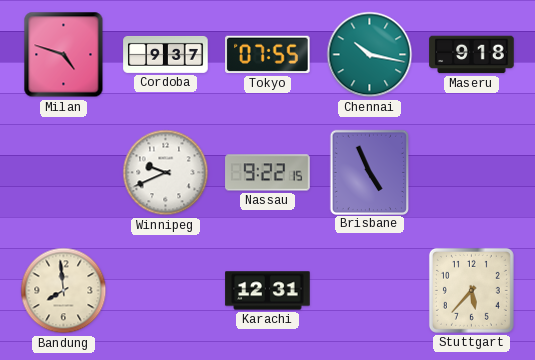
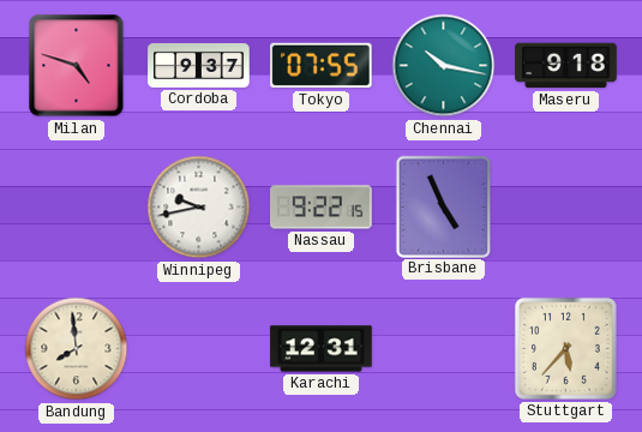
Winnipeg: 9:41 -> 9:43
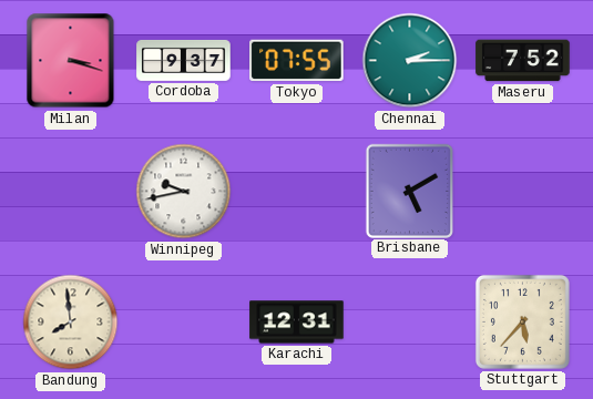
Milan: 4:48 -> 3:18
Chennai: 10:17 -> 2:15
Maseru: 9:18 -> 7:52
Nassau: 9:22 -> none
Brisbane: 4:56 -> 5:10
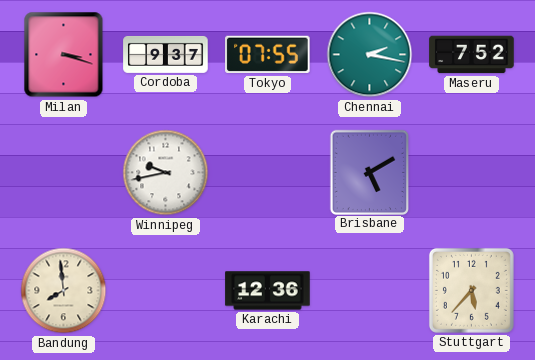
Chennai: 2:15 -> 2:17
Karachi: 12:31 -> 12:36
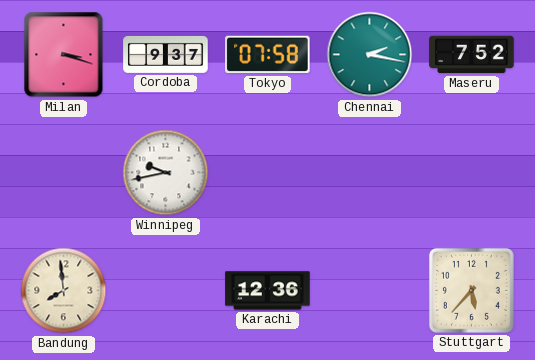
Tokyo: 07:55 -> 07:58
Brisbane: 5:10 -> none
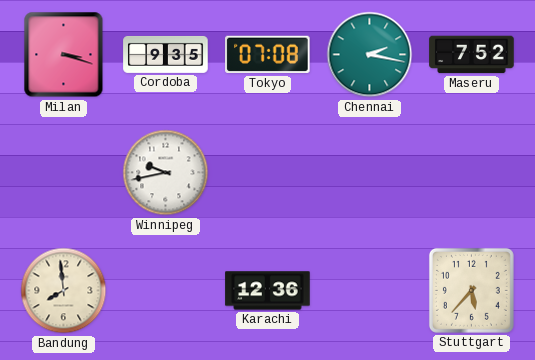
Cordoba: 9:37 -> 9:35
Tokyo: 07:58 -> 07:08
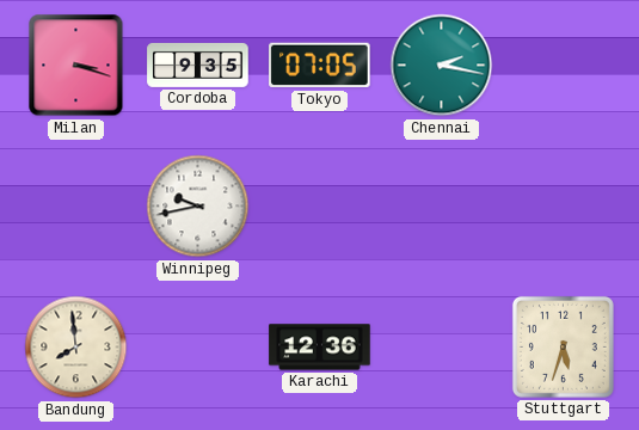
Tokyo: 07:08 -> 07:05
Maseru: 7:52 -> none
Stuttgart: 5:37 -> 5:33
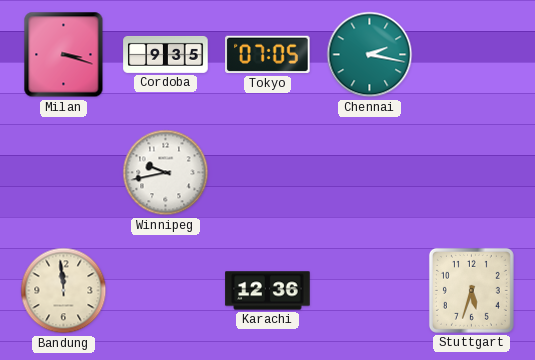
Bandung: 7:59 -> 11:59
